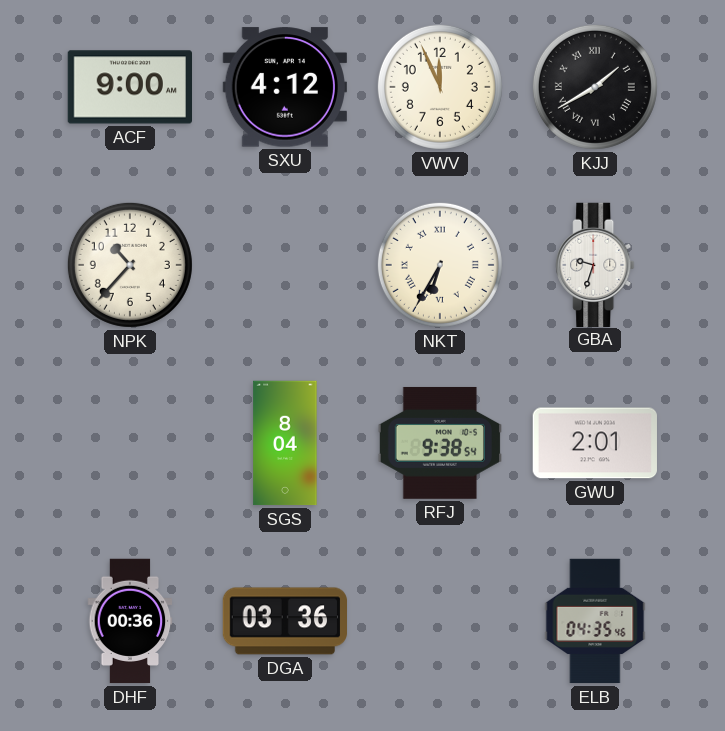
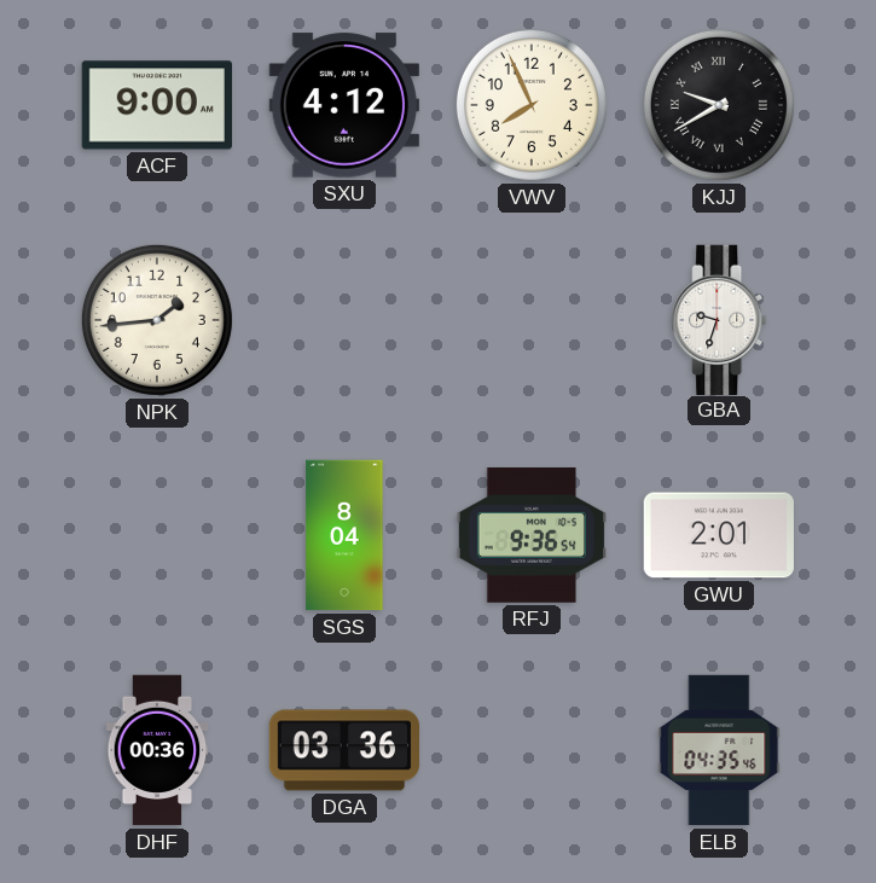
VWV: 11:56 -> 7:56
KJJ: 1:40 -> 9:40
NPK: 10:37 -> 1:44
NKT: 6:35 -> none
RFJ: 9:38 -> 9:36
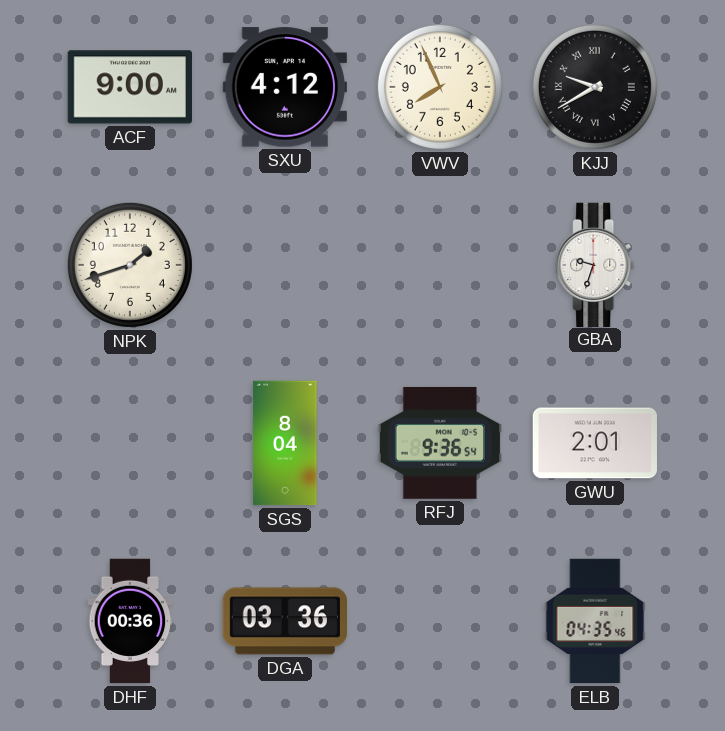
NPK: 1:44 -> 1:42
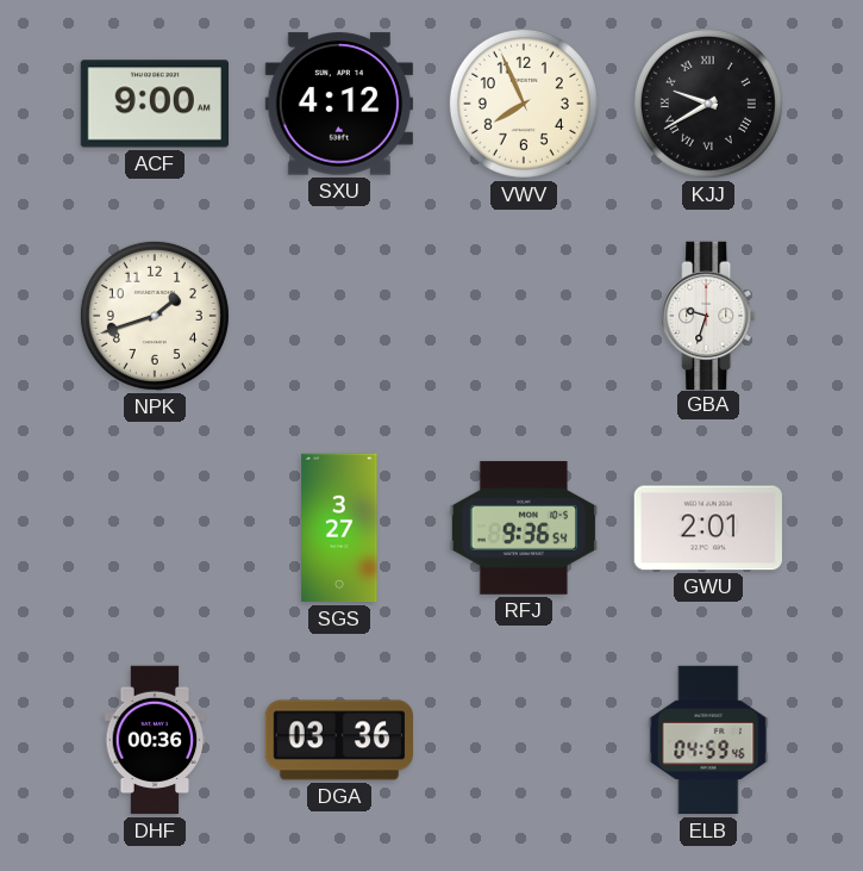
SGS: 8:04 -> 3:27
ELB: 04:35 -> 04:59
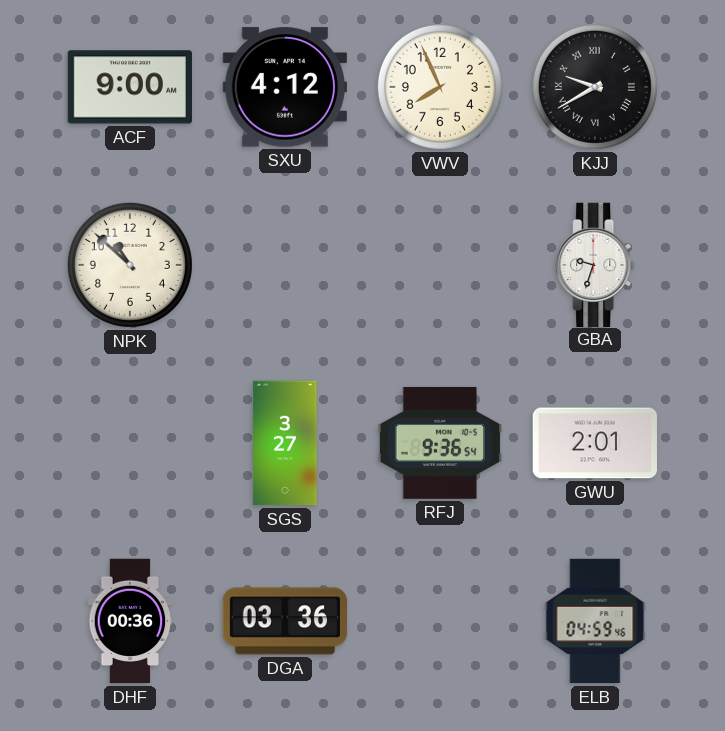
NPK: 1:42 -> 10:52
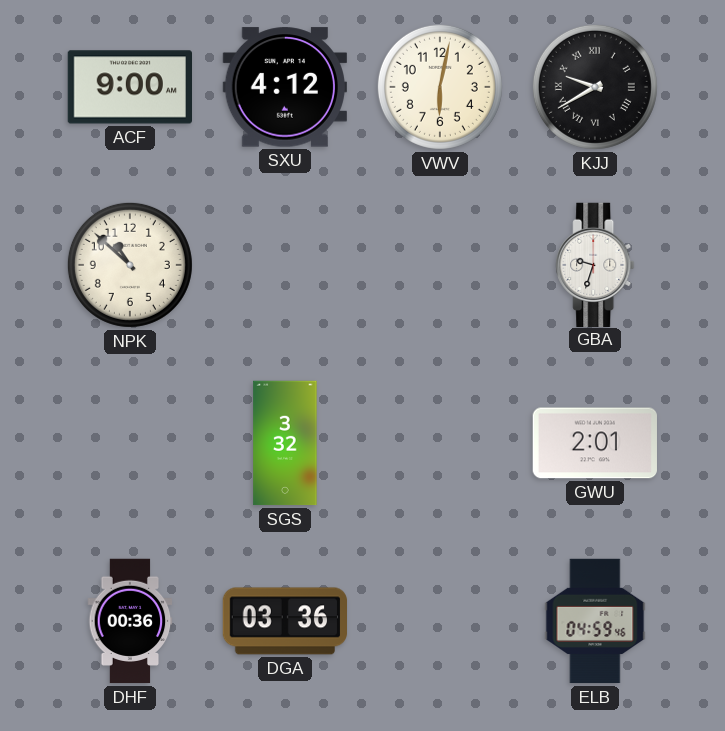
VWV: 7:56 -> 6:02
SGS: 3:27 -> 3:32
RFJ: 9:36 -> none
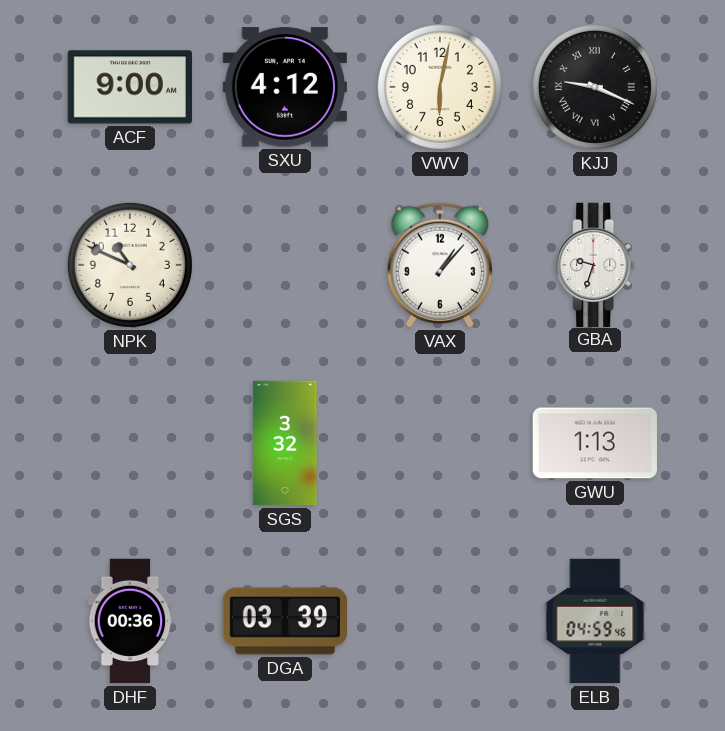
KJJ: 9:40 -> 9:19
NPK: 10:52 -> 10:49
VAX: none -> 1:07
GWU: 2:01 -> 1:13
DGA: 03:36 -> 03:39
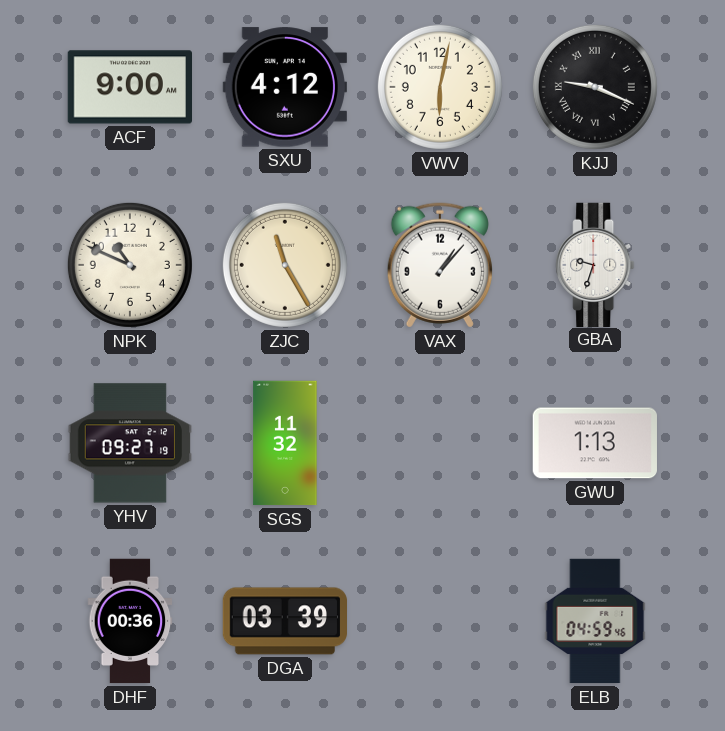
ZJC: none -> 11:25
YHV: none -> 09:27
SGS: 3:32 -> 11:32
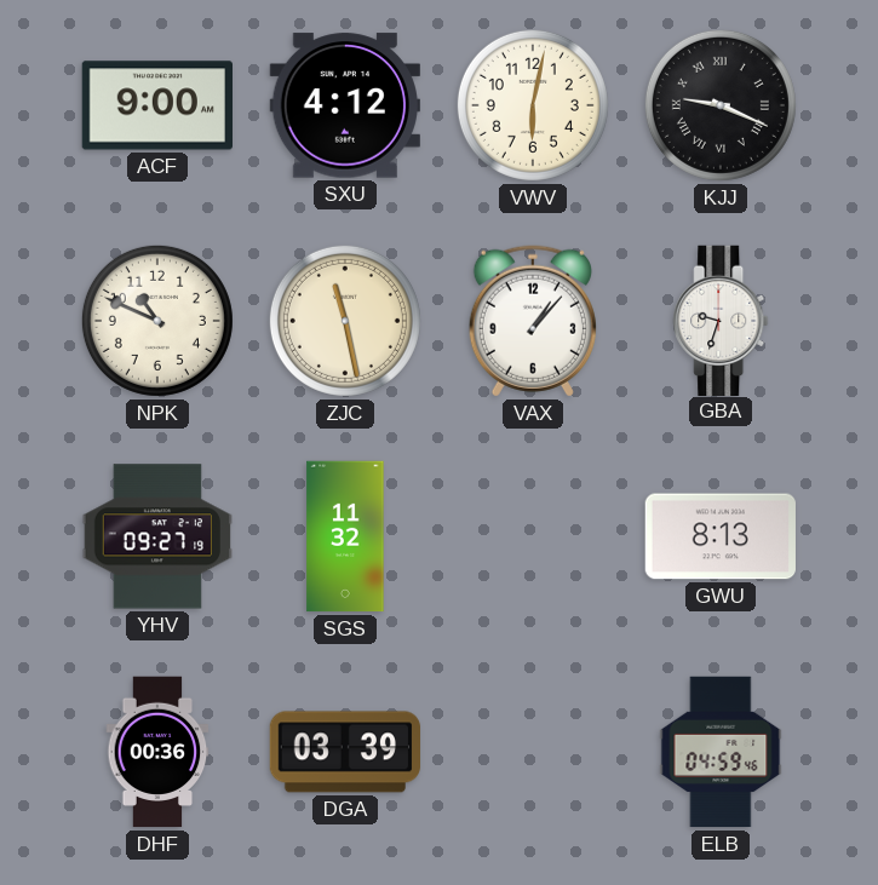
ZJC: 11:25 -> 11:28
GWU: 1:13 -> 8:13
